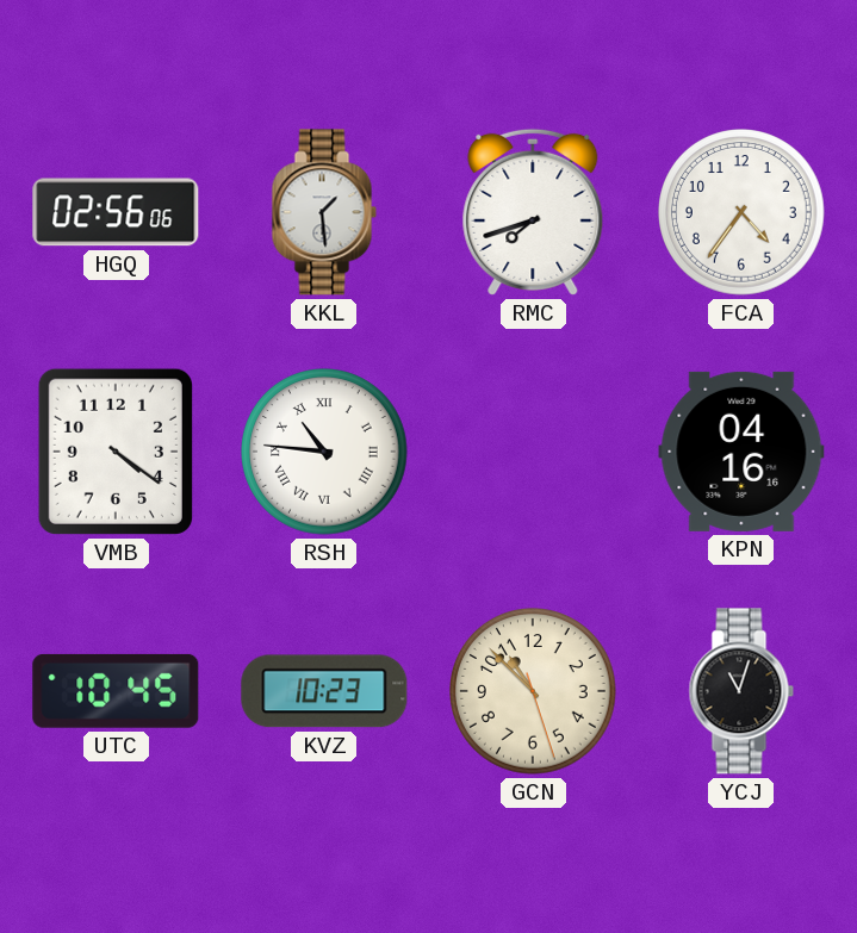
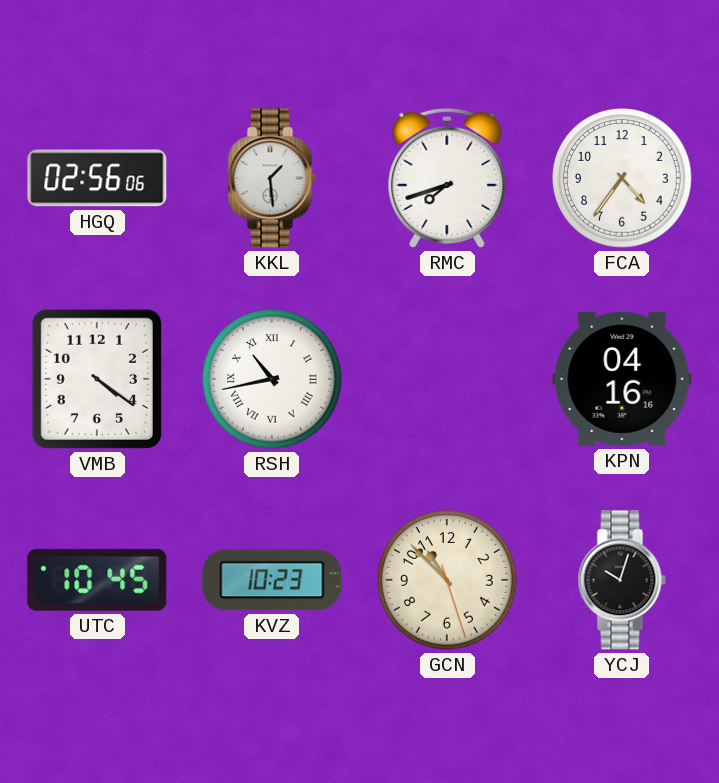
RSH: 10:46 -> 10:43
YCJ: 11:03 -> 10:03
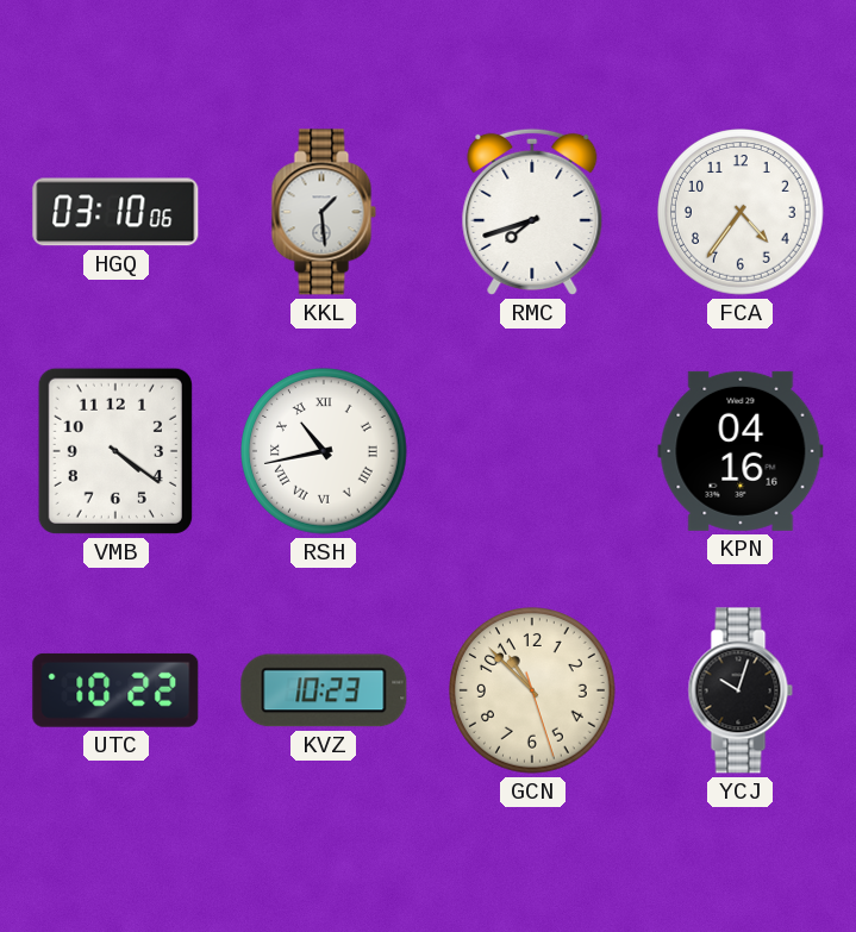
HGQ: 02:56 -> 03:10
UTC: 10:45 -> 10:22
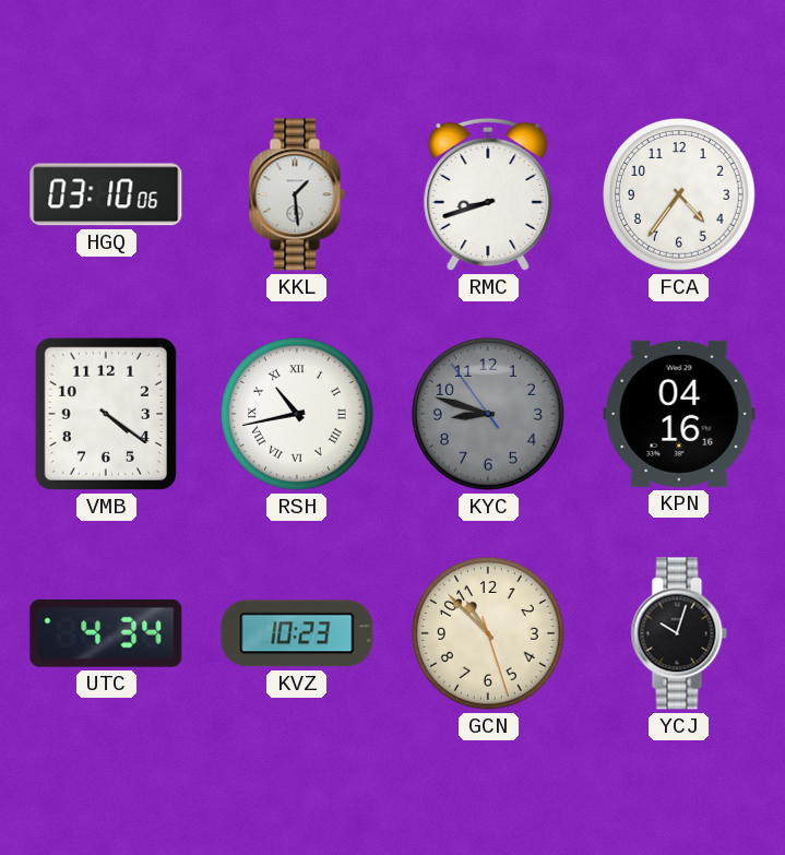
RMC: 7:42 -> 8:42
KYC: none -> 8:47
UTC: 10:22 -> 4:34
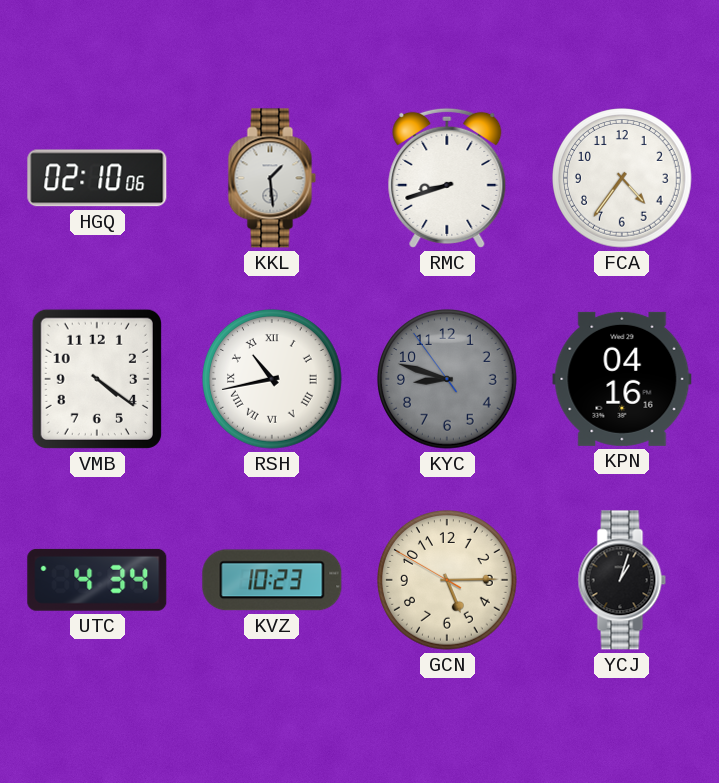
HGQ: 03:10 -> 02:10
GCN: 10:52 -> 5:14
YCJ: 10:03 -> 1:03
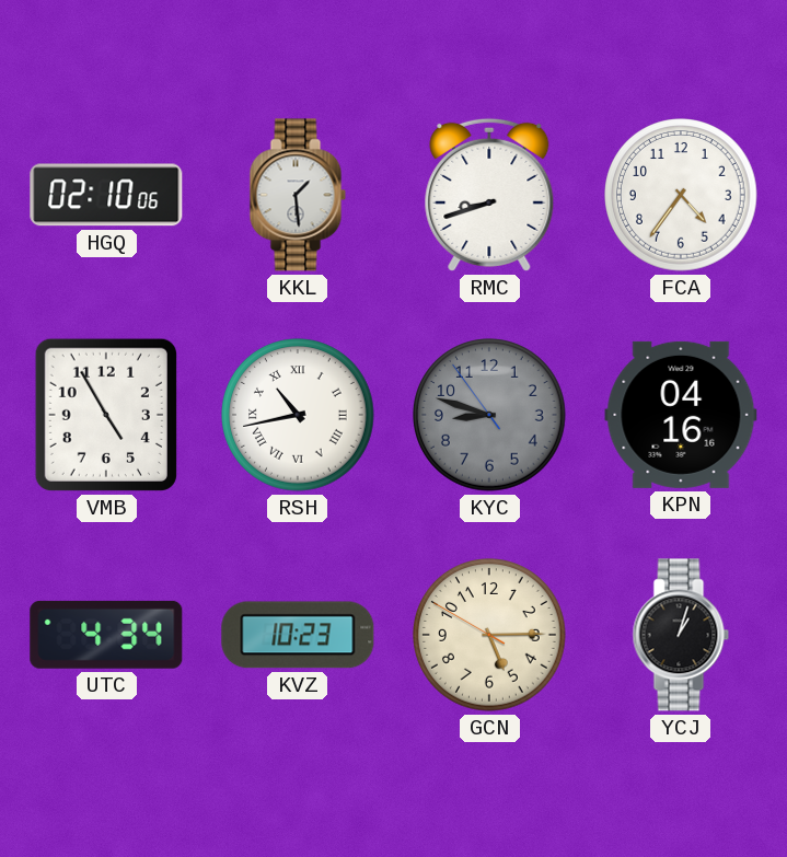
VMB: 4:21 -> 4:55
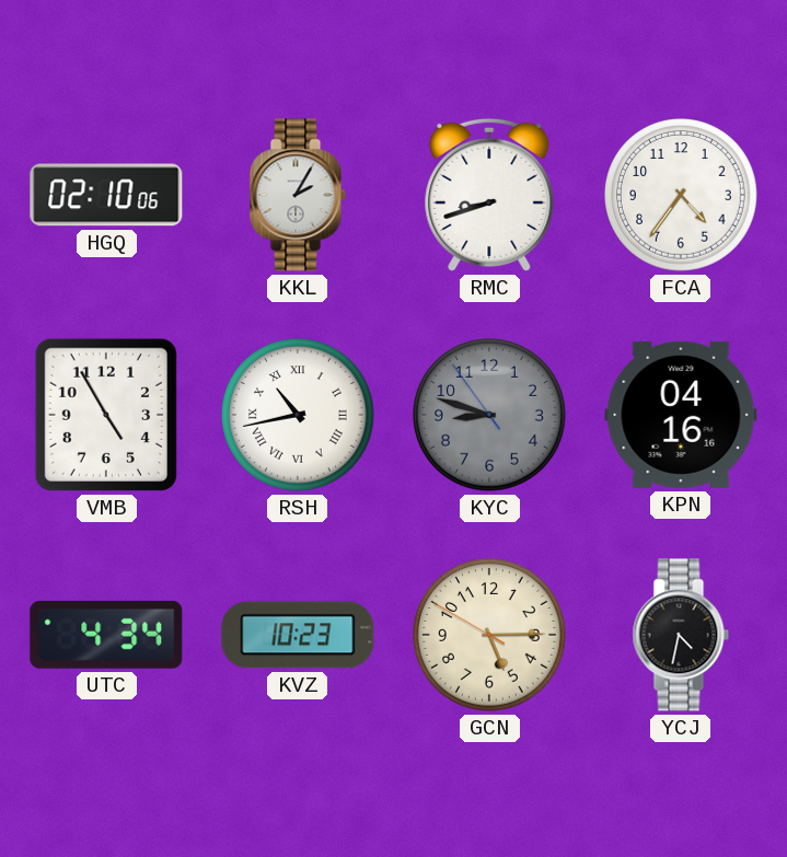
KKL: 1:29 -> 2:05
YCJ: 1:03 -> 4:32
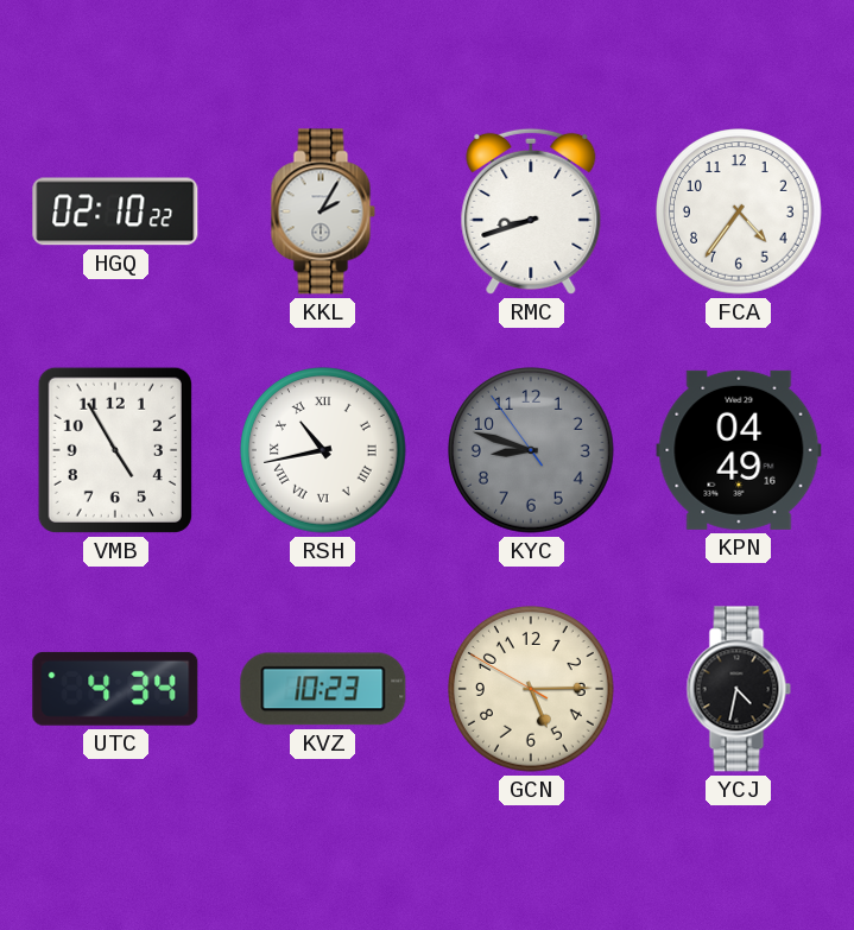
HGQ: 02:10:06 -> 02:10:22
KPN: 04:16 -> 04:49
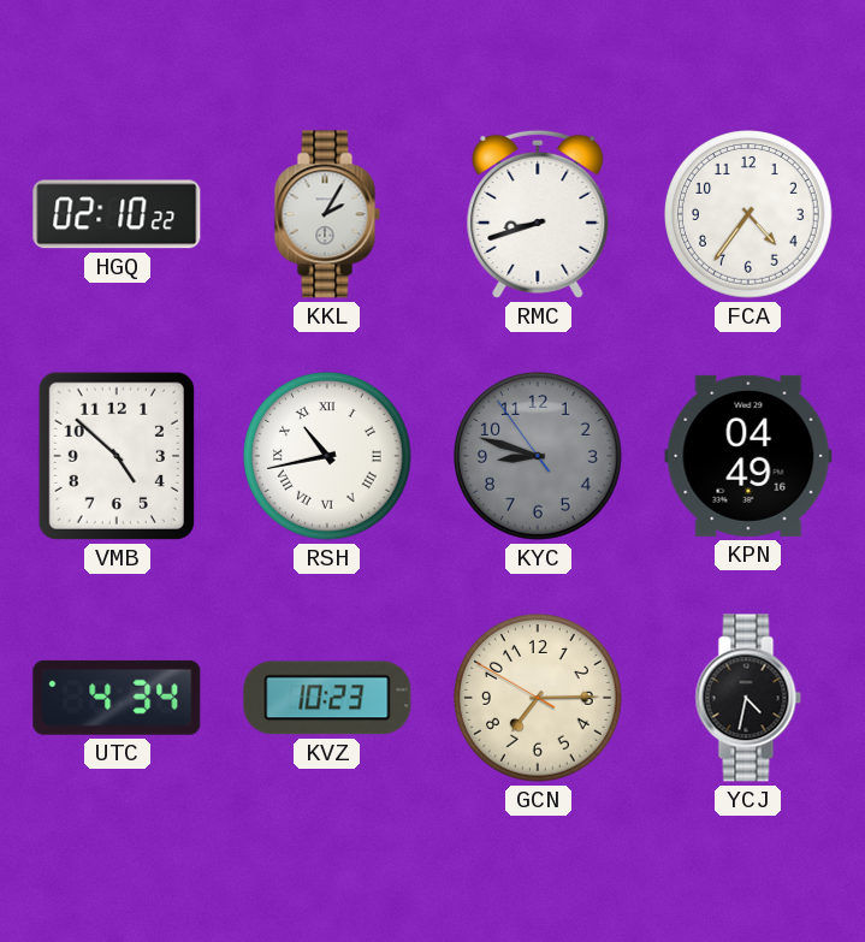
VMB: 4:55 -> 4:52
GCN: 5:14 -> 7:14
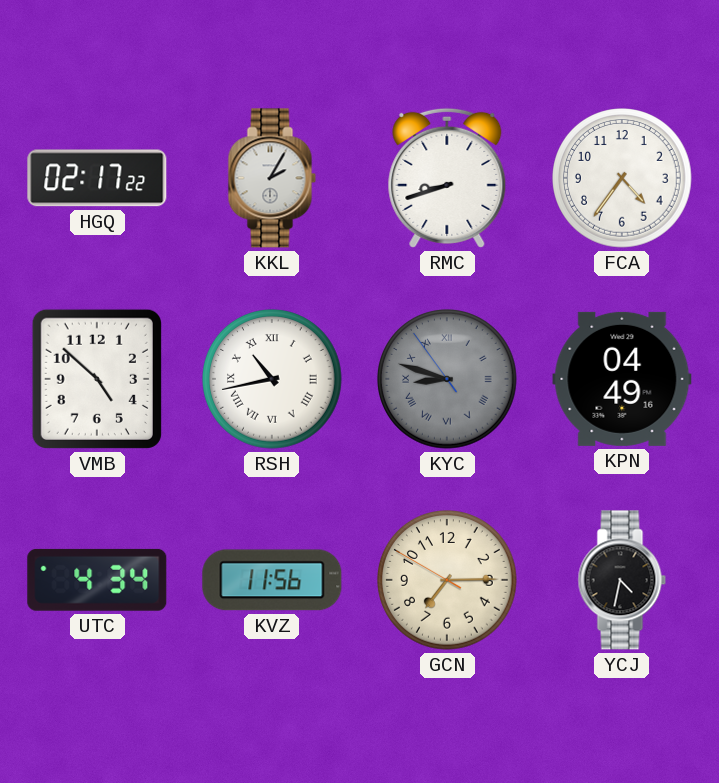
HGQ: 02:10 -> 02:17
KYC numerals: Arabic -> Roman
KVZ: 10:23 -> 11:56
